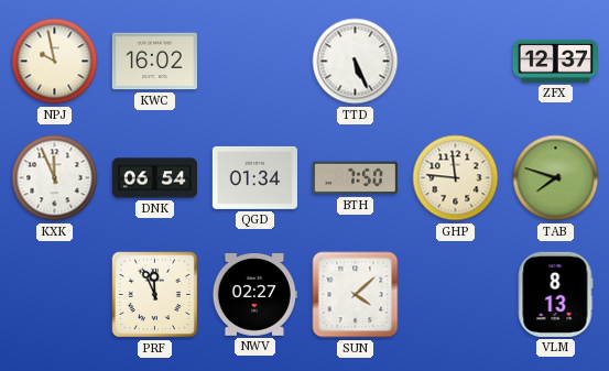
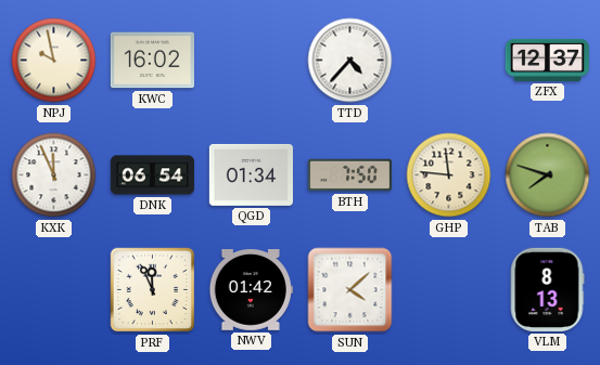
TTD: 5:26 -> 4:37
NWV: 02:27 -> 01:42
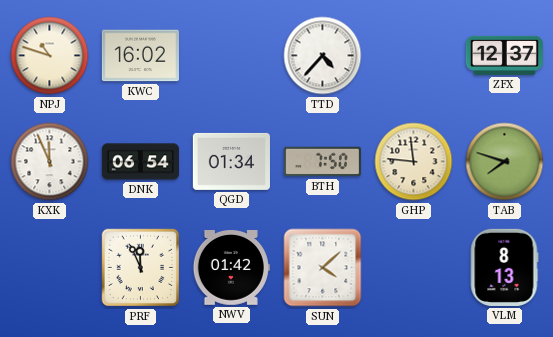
NPJ: 9:58 -> 10:48
